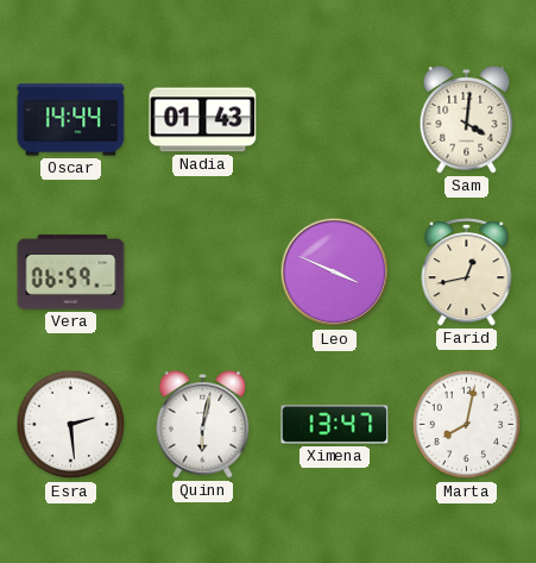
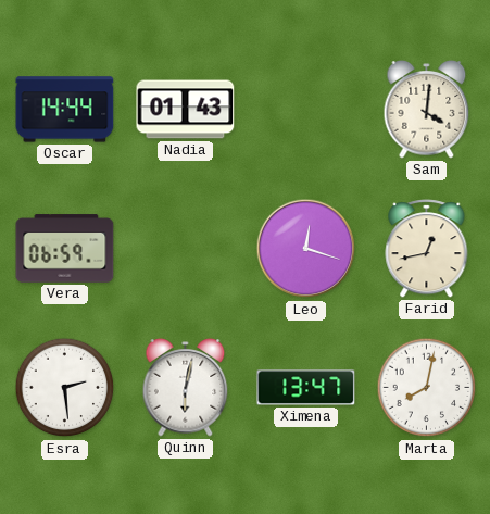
Leo: 3:49 -> 12:18
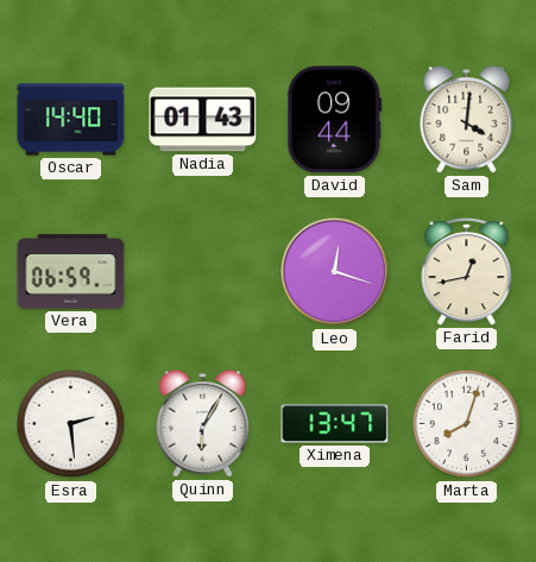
Oscar: 14:44 -> 14:40
David: none -> 09:44
Quinn: 6:02 -> 6:05
Marta: 8:02 -> 8:03
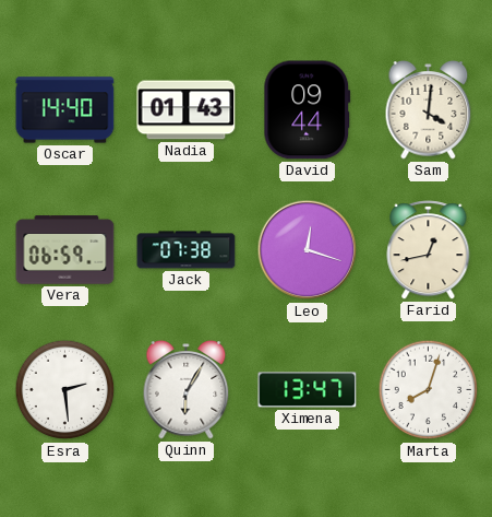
Jack: none -> 07:38
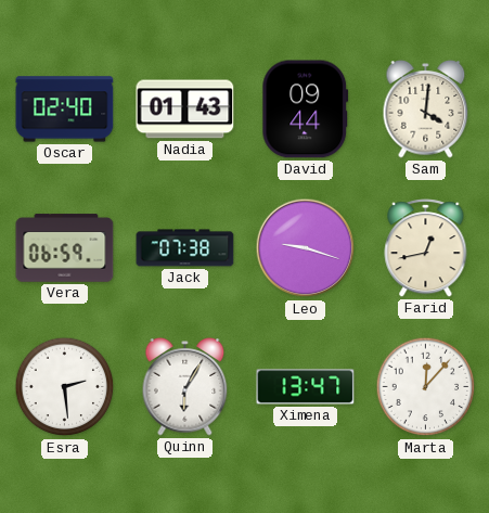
Oscar: 14:40 -> 02:40
Leo: 12:18 -> 9:18
Marta: 8:03 -> 12:07
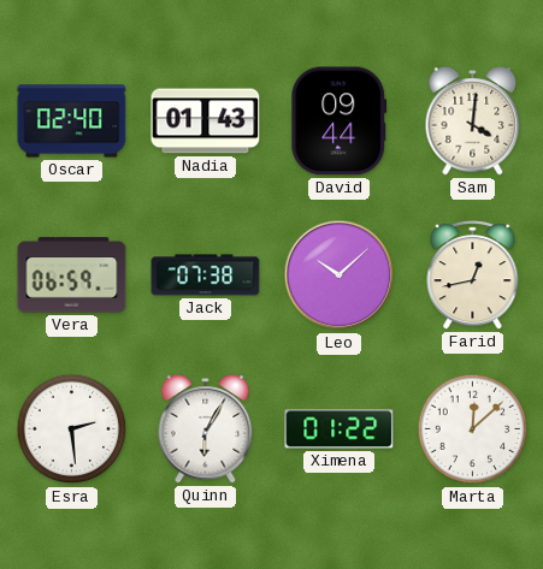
Leo: 9:18 -> 10:08
Ximena: 13:47 -> 01:22
Marta: 12:07 -> 12:08
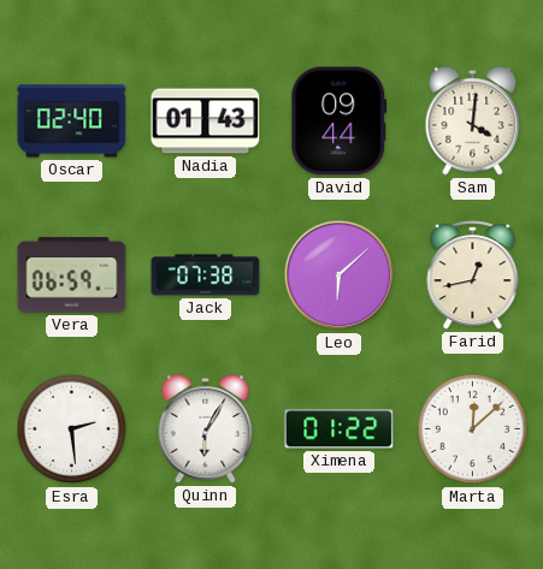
Leo: 10:08 -> 6:08
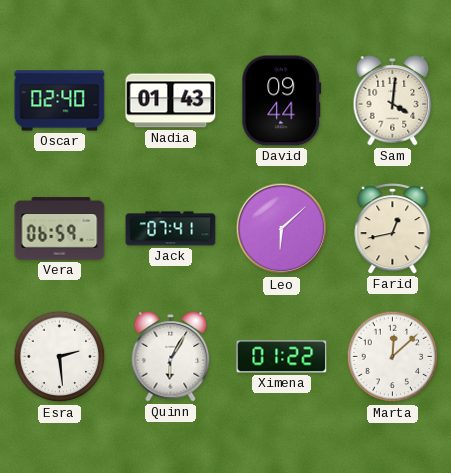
Jack: 07:38 -> 07:41
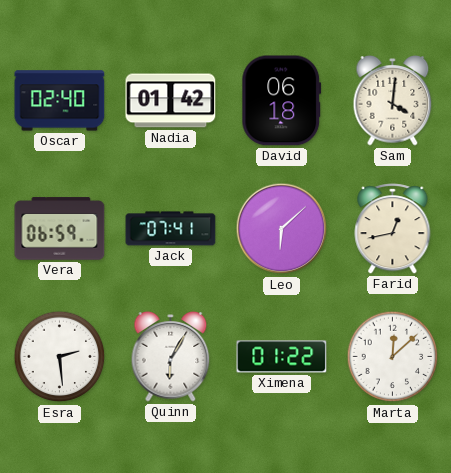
Nadia: 01:43 -> 01:42
David: 09:44 -> 06:18
